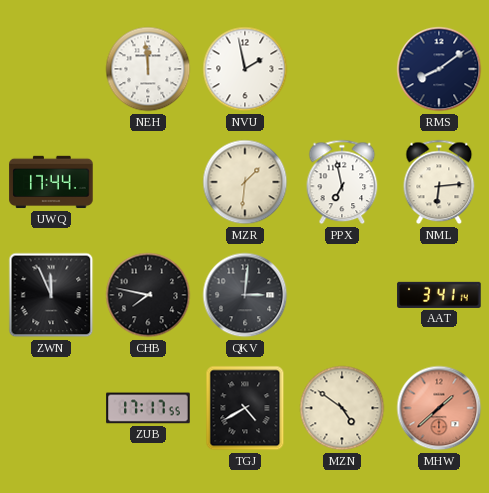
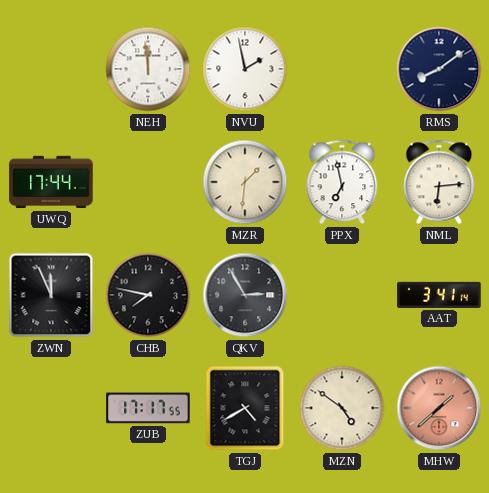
QKV: 3:01 -> 2:55
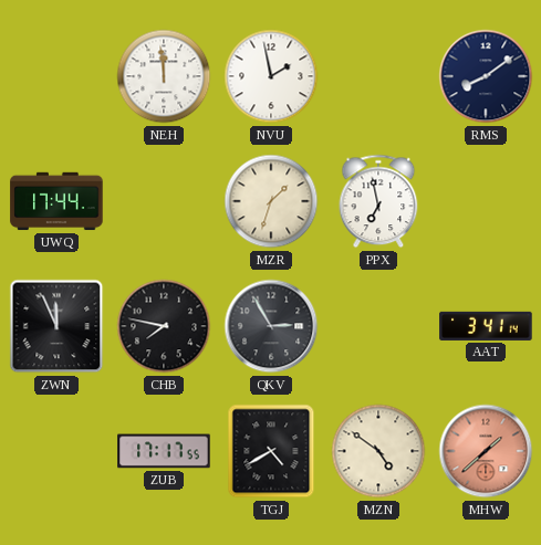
MZR: 1:31 -> 1:33
NML: 6:14 -> none
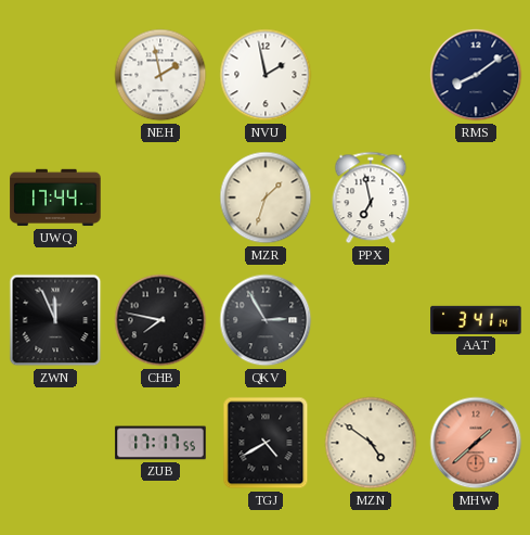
NEH: 11:59 -> 1:58
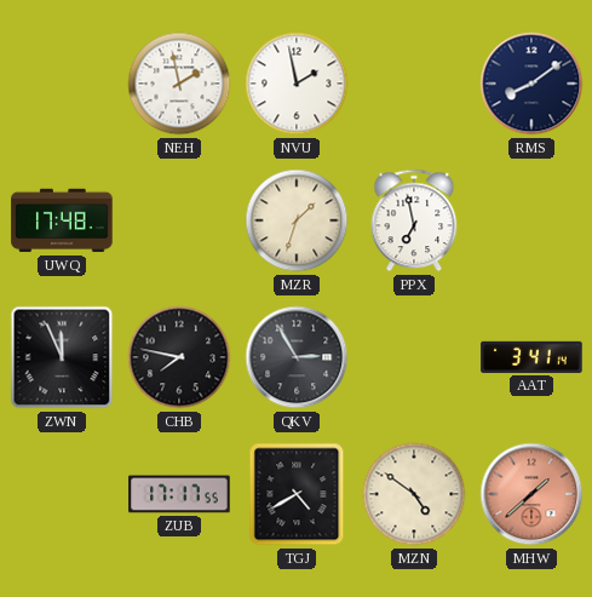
UWQ: 17:44 -> 17:48
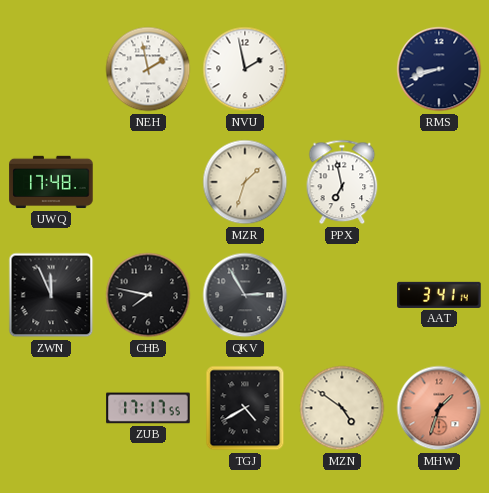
RMS: 8:09 -> 8:42
MHW: 1:38 -> 1:33
